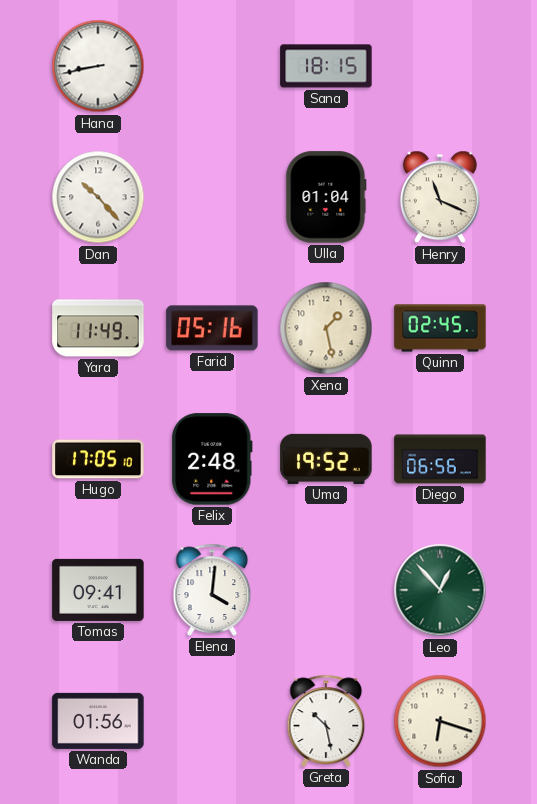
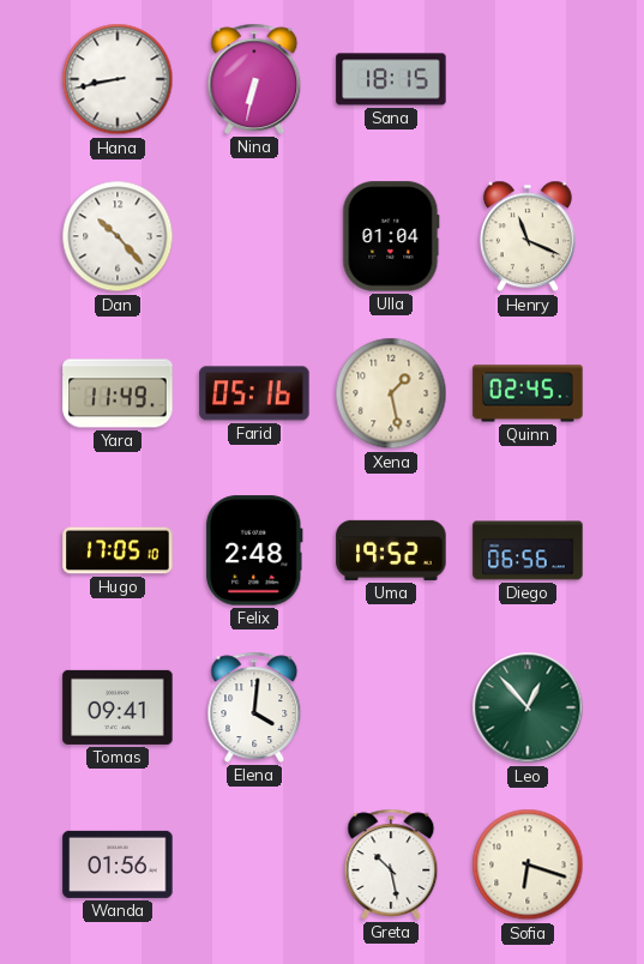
Nina: none -> 6:32
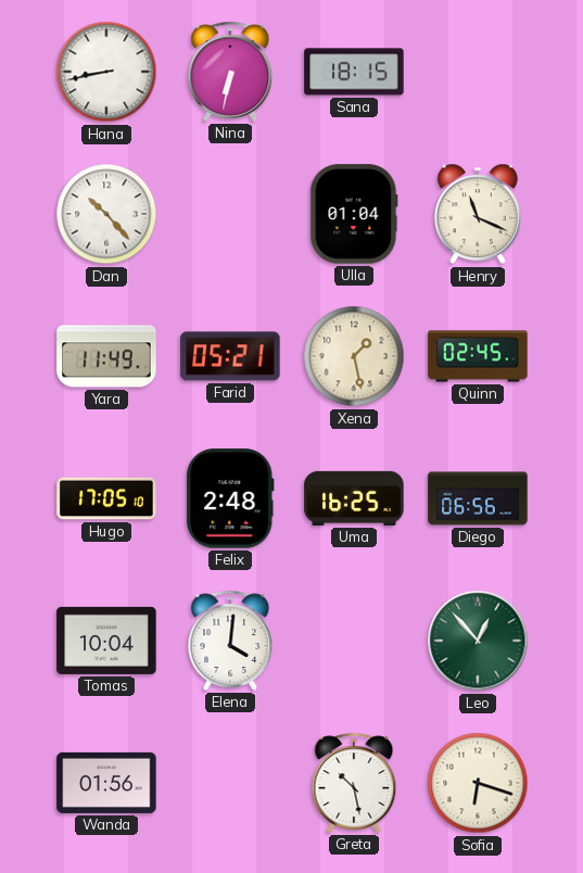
Farid: 05:16 -> 05:21
Uma: 19:52 -> 16:25
Tomas: 09:41 -> 10:04
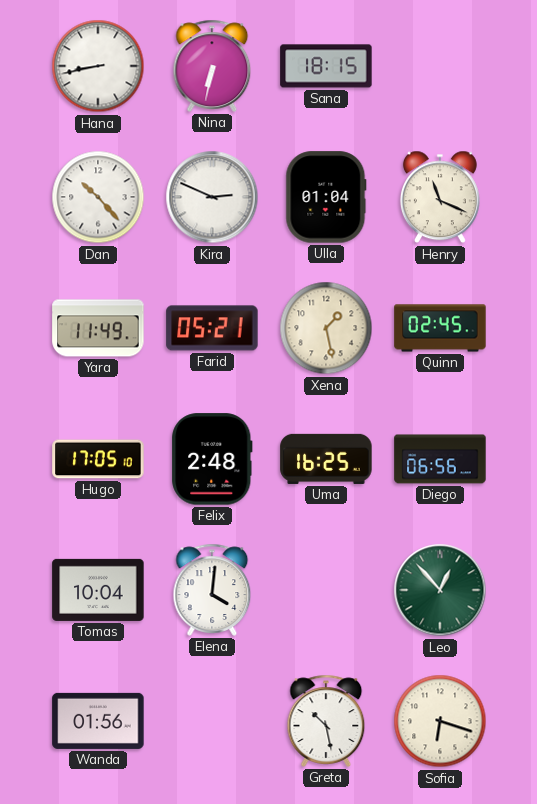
Kira: none -> 2:49
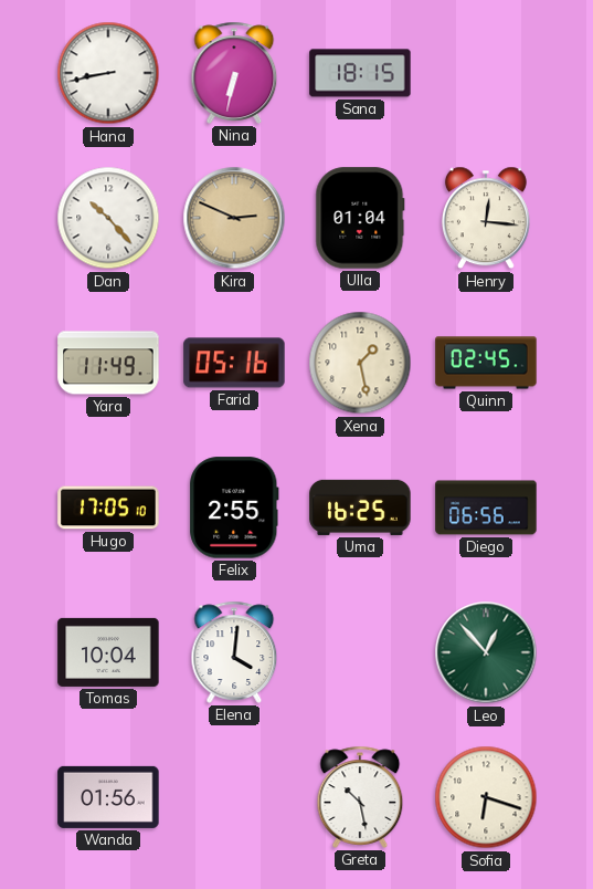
Kira dial: white -> champagne
Henry: 11:19 -> 12:16
Farid: 05:21 -> 05:16
Felix: 2:48 -> 2:55
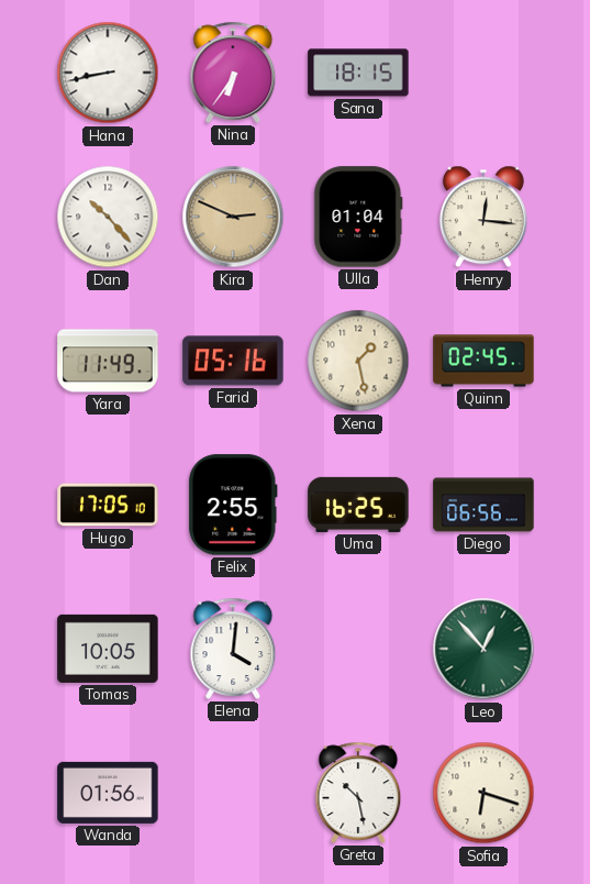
Nina: 6:32 -> 6:36
Tomas: 10:04 -> 10:05
